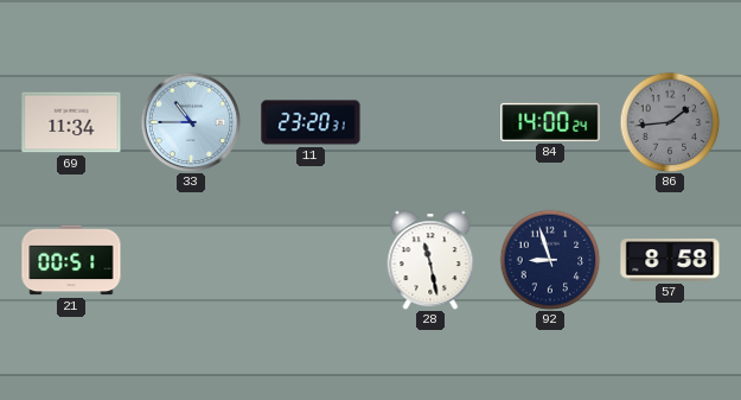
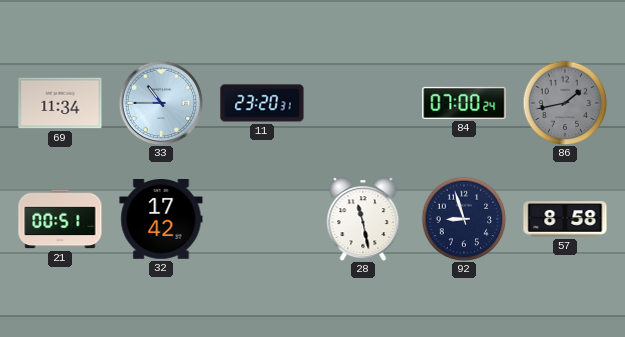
84: 14:00 -> 07:00
86: 1:44 -> 1:43
32: none -> 17:42
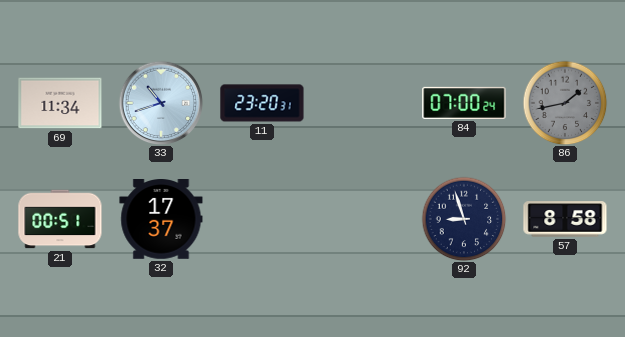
33: 10:45 -> 10:42
32: 17:42 -> 17:37
28: 11:28 -> none
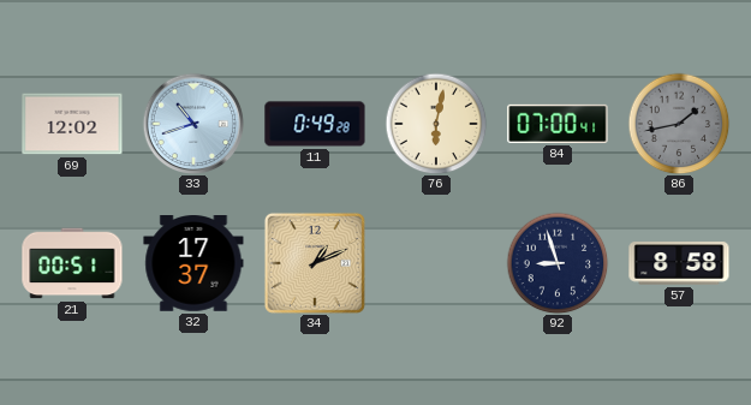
69: 11:34 -> 12:02
11: 23:20 -> 0:49
76: none -> 6:02
84: 07:00:24 -> 07:00:41
34: none -> 1:11
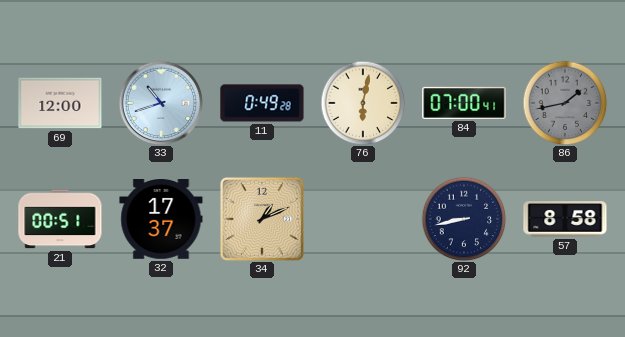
69: 12:02 -> 12:00
92: 8:57 -> 8:43
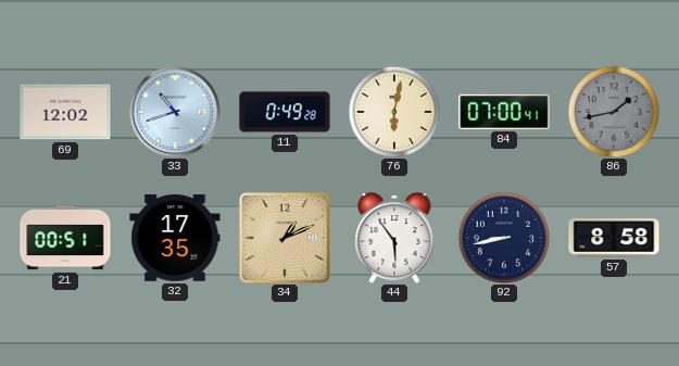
69: 12:00 -> 12:02
32: 17:37 -> 17:35
44: none -> 5:54
